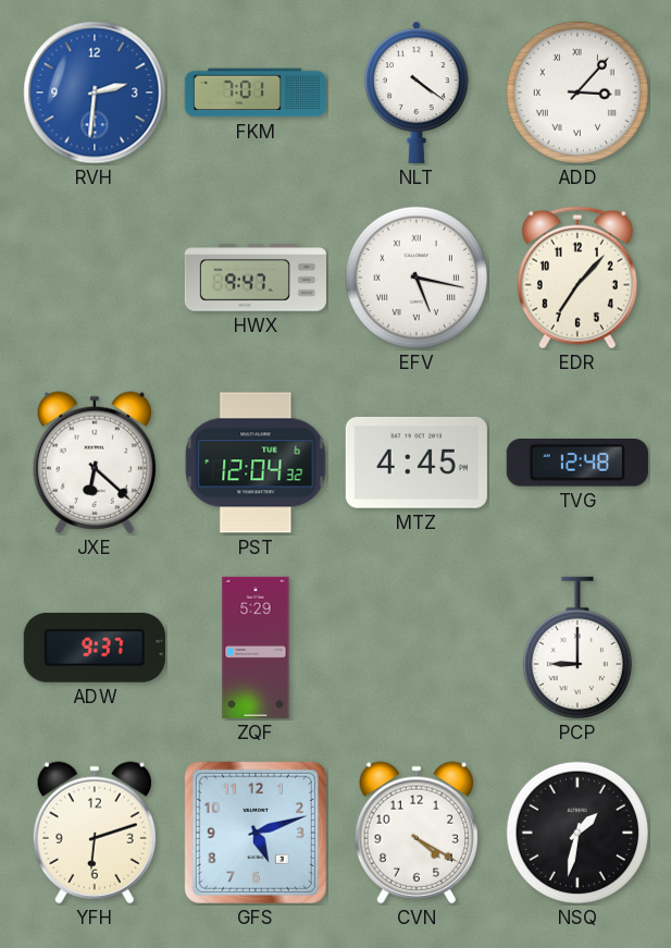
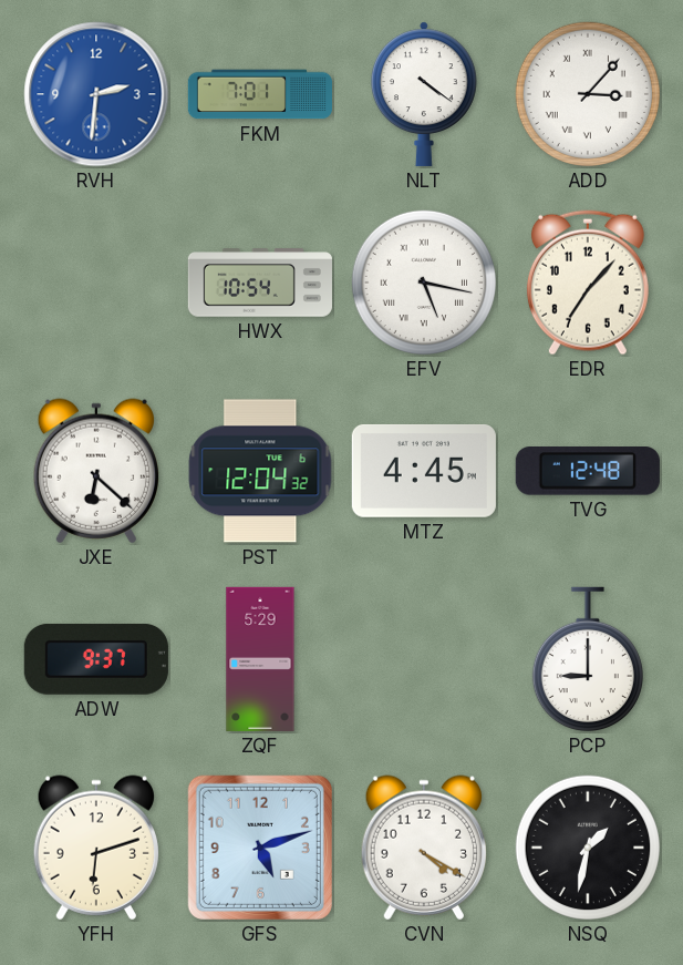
HWX: 9:47 -> 10:54
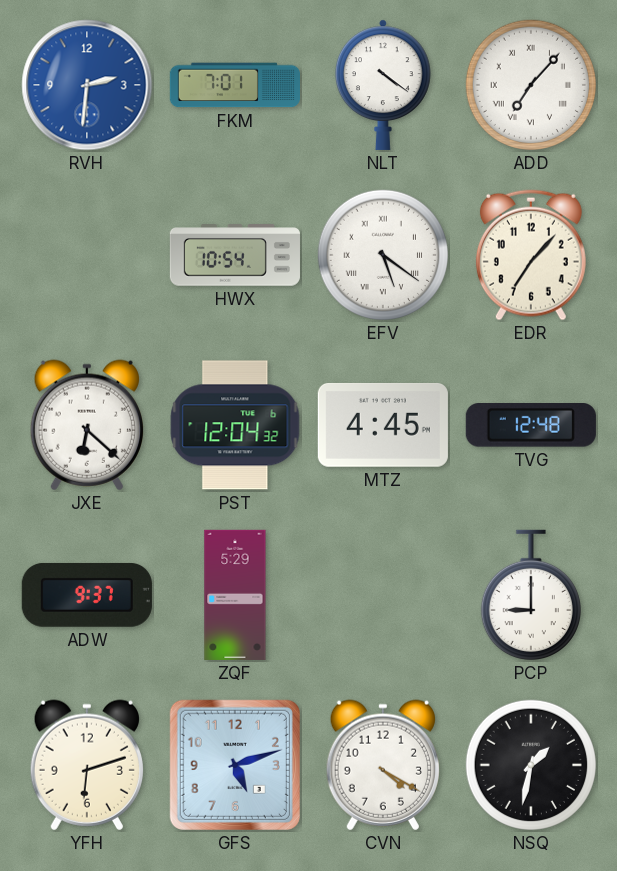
ADD: 3:07 -> 7:07
EFV: 5:17 -> 5:21
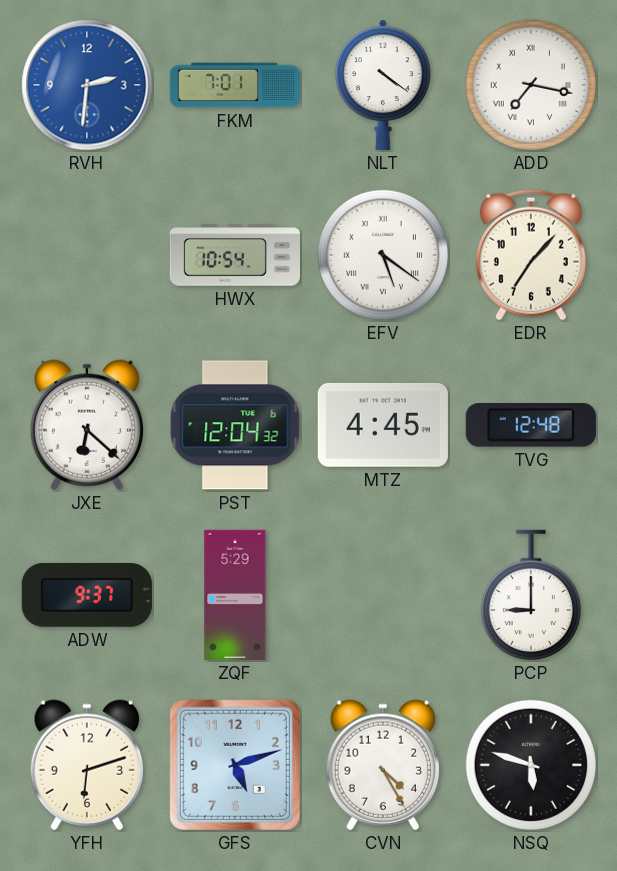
ADD: 7:07 -> 7:17
CVN: 4:20 -> 4:25
NSQ: 1:32 -> 5:48
